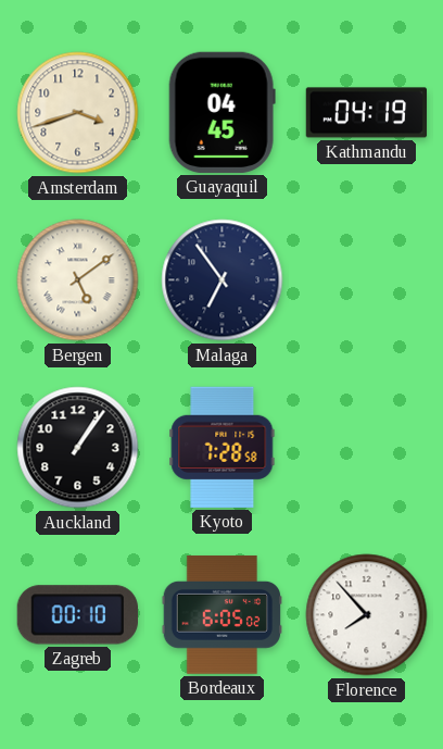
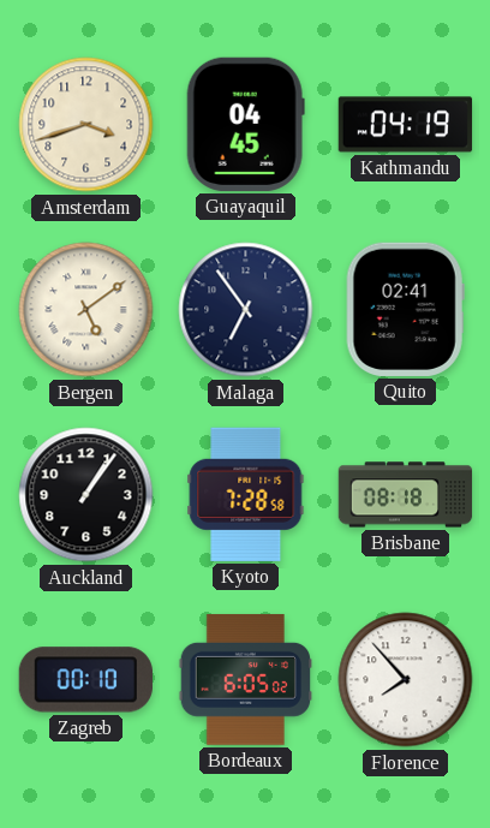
Quito: none -> 02:41
Brisbane: none -> 08:18
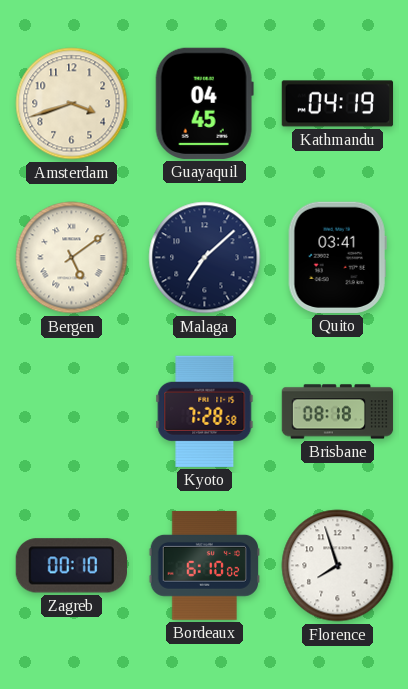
Malaga: 6:54 -> 7:08
Quito: 02:41 -> 03:41
Auckland: 1:06 -> none
Bordeaux: 6:05 -> 6:10
Florence: 7:53 -> 7:57
